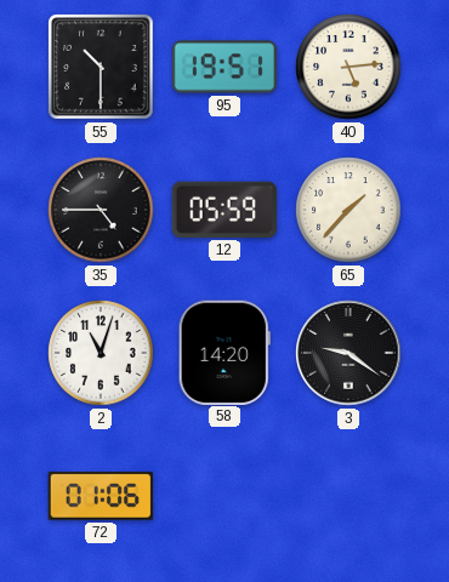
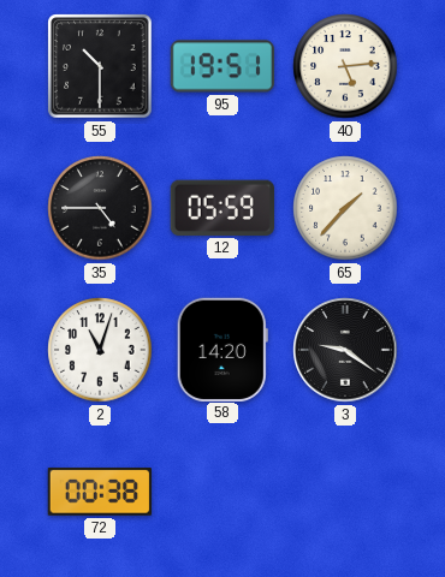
72: 01:06 -> 00:38
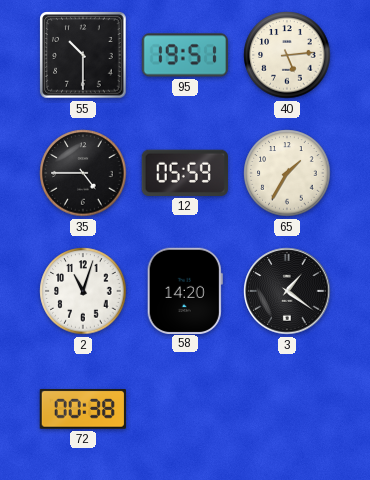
65: 1:37 -> 1:35
3: 9:21 -> 1:21
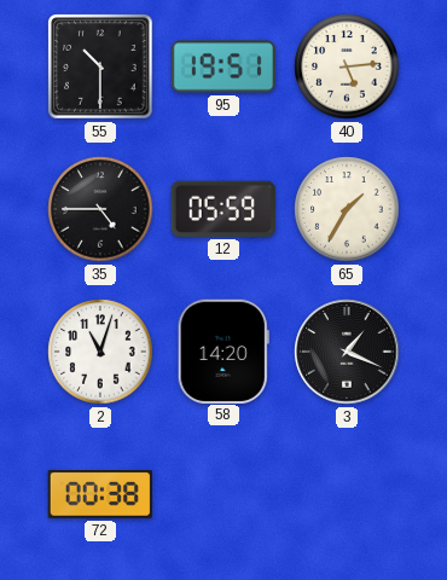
3: 1:21 -> 1:19
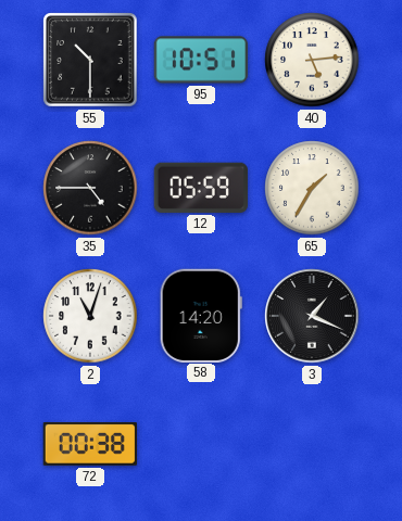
95: 19:51 -> 10:51
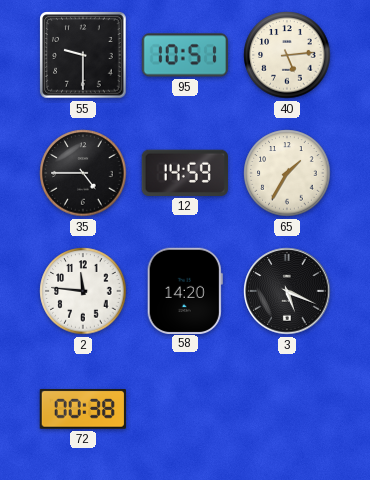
55: 10:30 -> 9:30
12: 05:59 -> 14:59
2: 11:03 -> 11:46
3: 1:19 -> 5:19
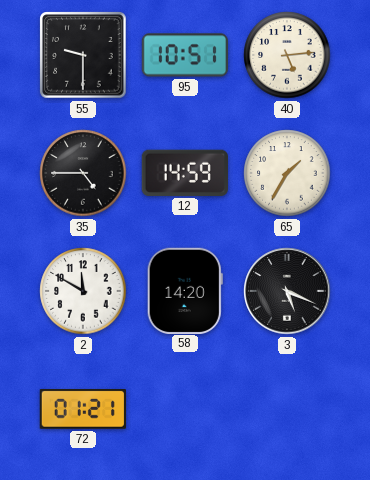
2: 11:46 -> 11:50
72: 00:38 -> 01:21
